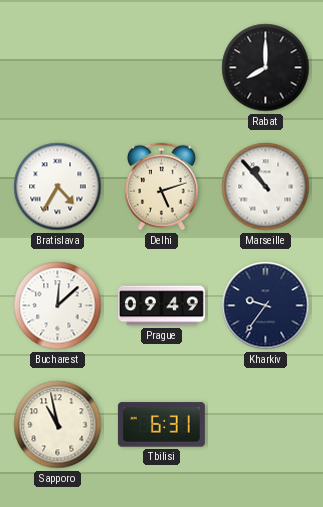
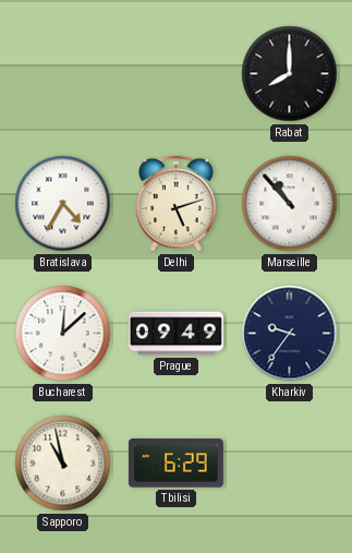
Tbilisi: 6:31 -> 6:29
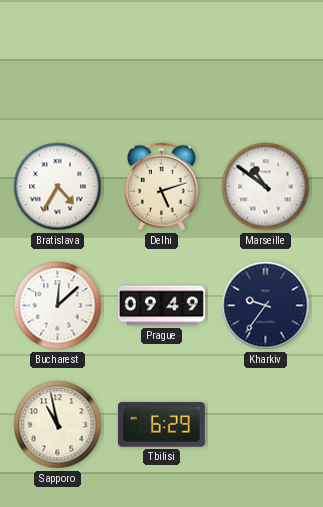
Rabat: 8:00 -> none
Marseille: 10:53 -> 10:51
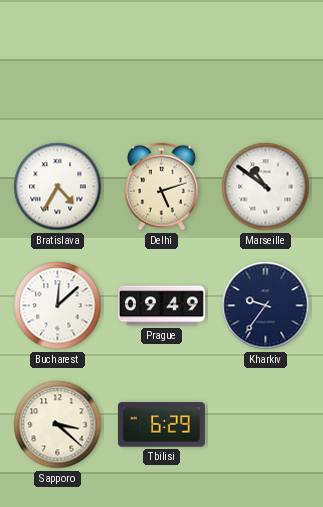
Sapporo: 10:58 -> 3:22
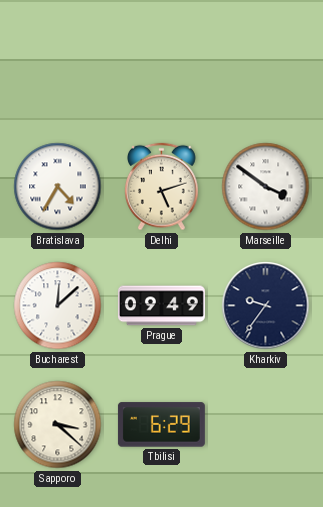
Marseille: 10:51 -> 3:51
